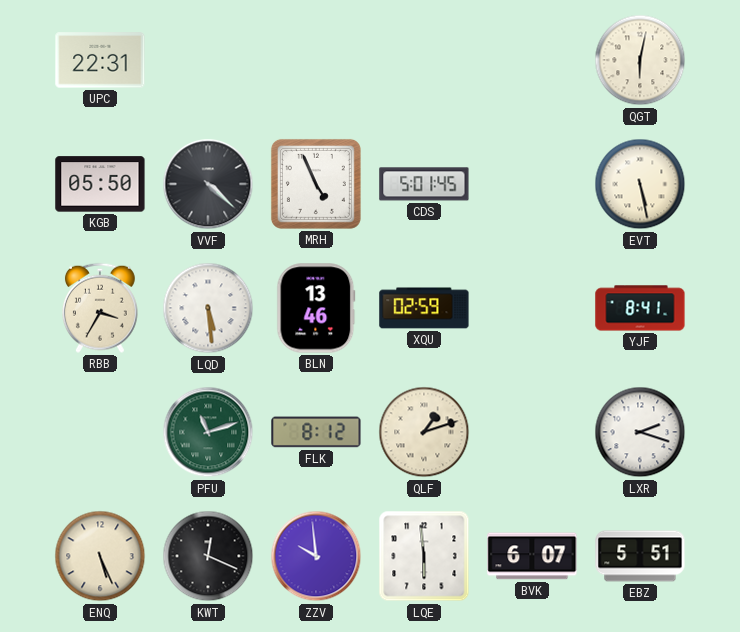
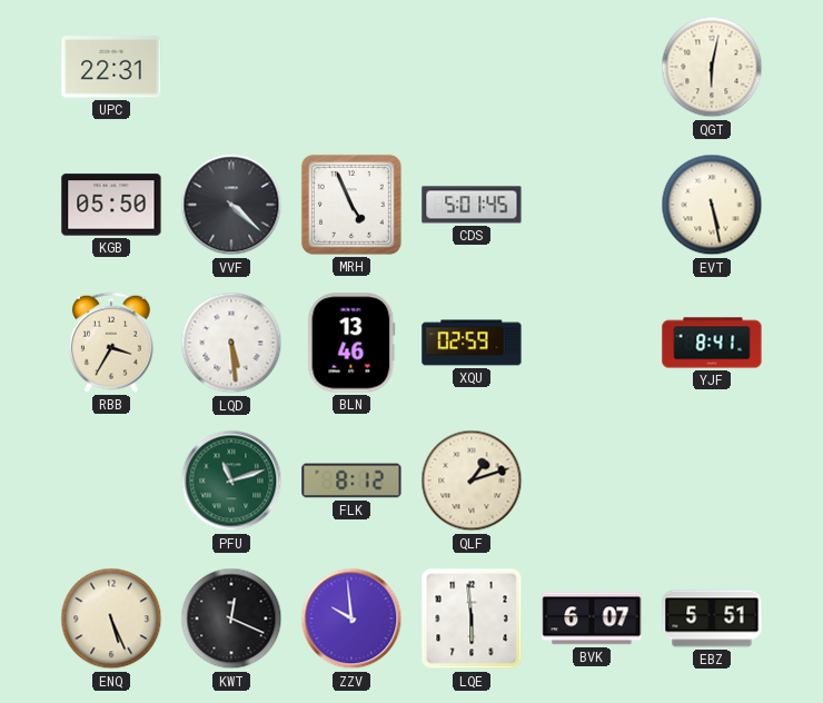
LXR: 2:18 -> none
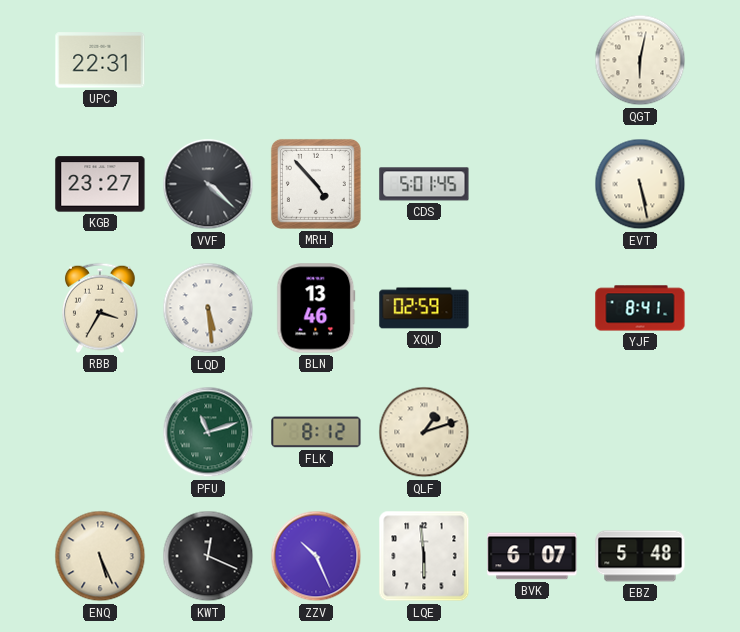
KGB: 05:50 -> 23:27
MRH: 4:56 -> 4:53
ZZV: 9:59 -> 10:26
EBZ: 5:51 -> 5:48
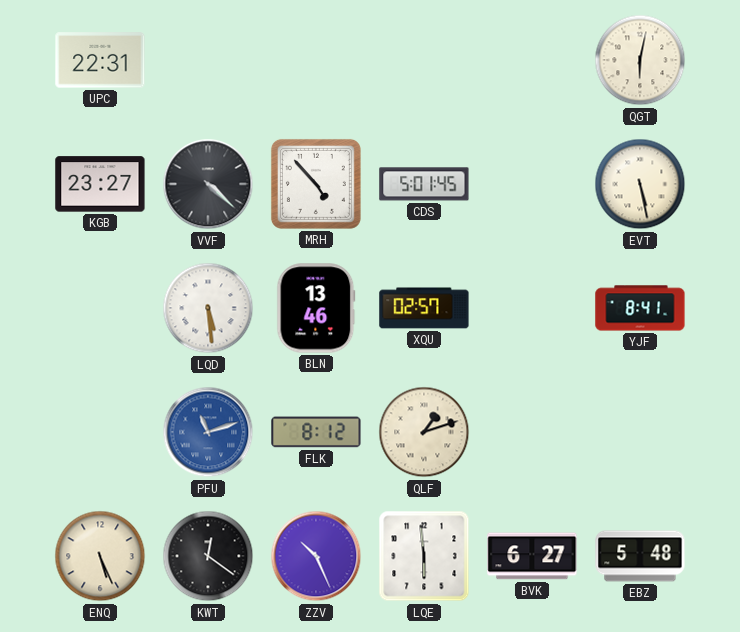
RBB: 3:35 -> none
XQU: 02:59 -> 02:57
PFU dial: green -> blue
KWT: 12:19 -> 12:21
BVK: 6:07 -> 6:27
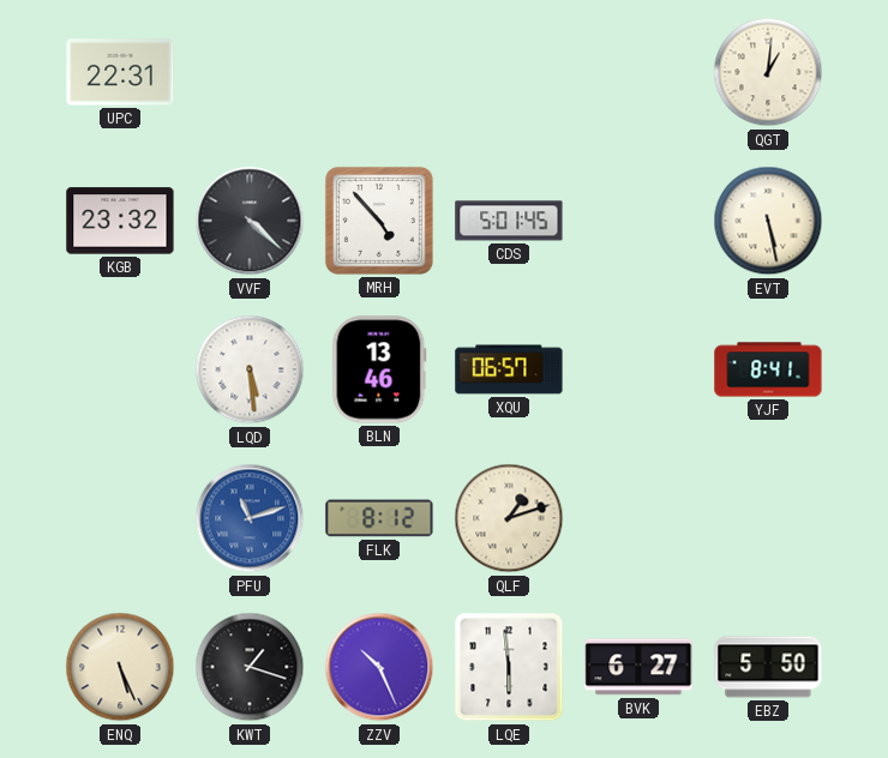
QGT: 6:02 -> 1:01
KGB: 23:27 -> 23:32
XQU: 02:57 -> 06:57
KWT: 12:21 -> 1:18
EBZ: 5:48 -> 5:50
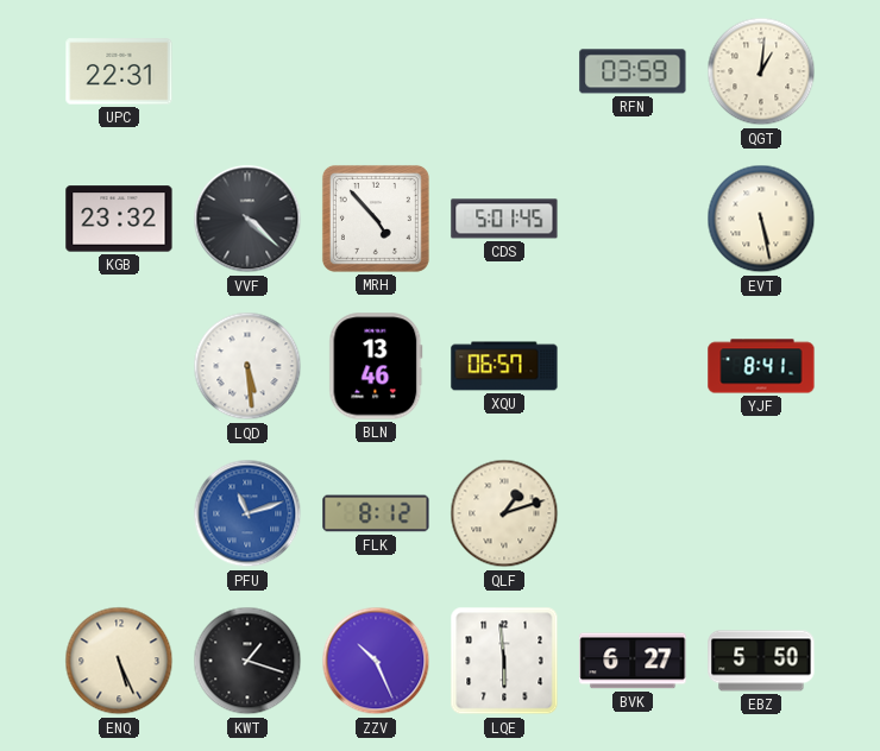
RFN: none -> 03:59
